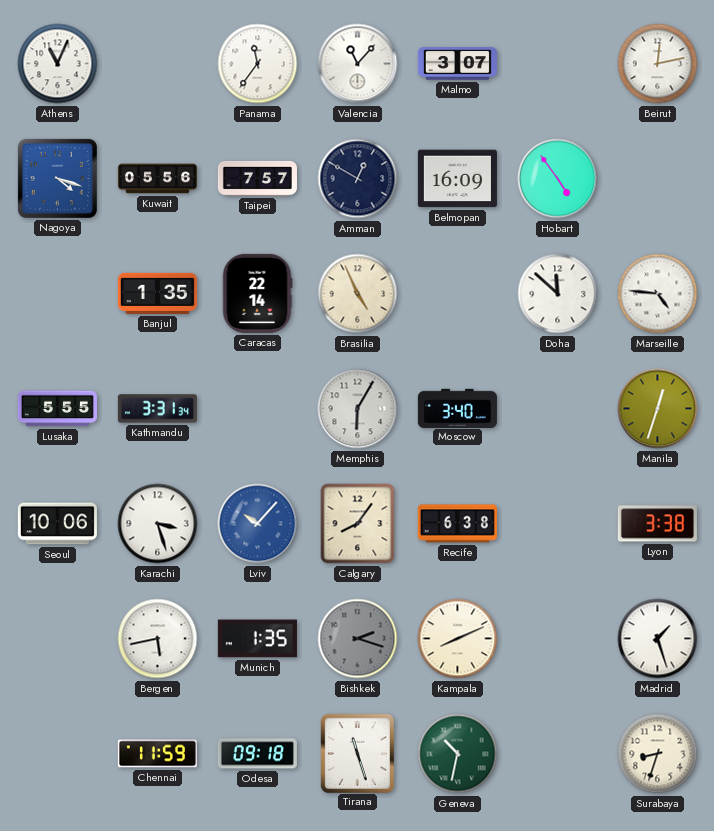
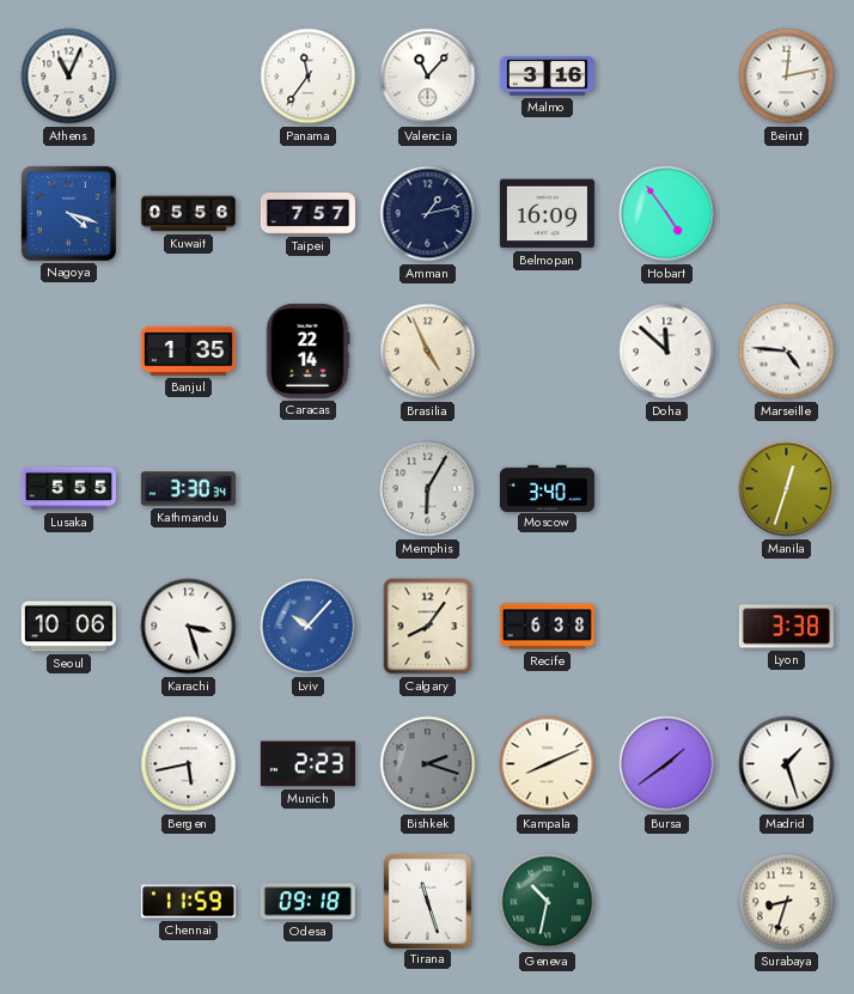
Malmo: 3:07 -> 3:16
Amman: 12:50 -> 1:13
Kathmandu: 3:31 -> 3:30
Munich: 1:35 -> 2:23
Bursa: none -> 1:39
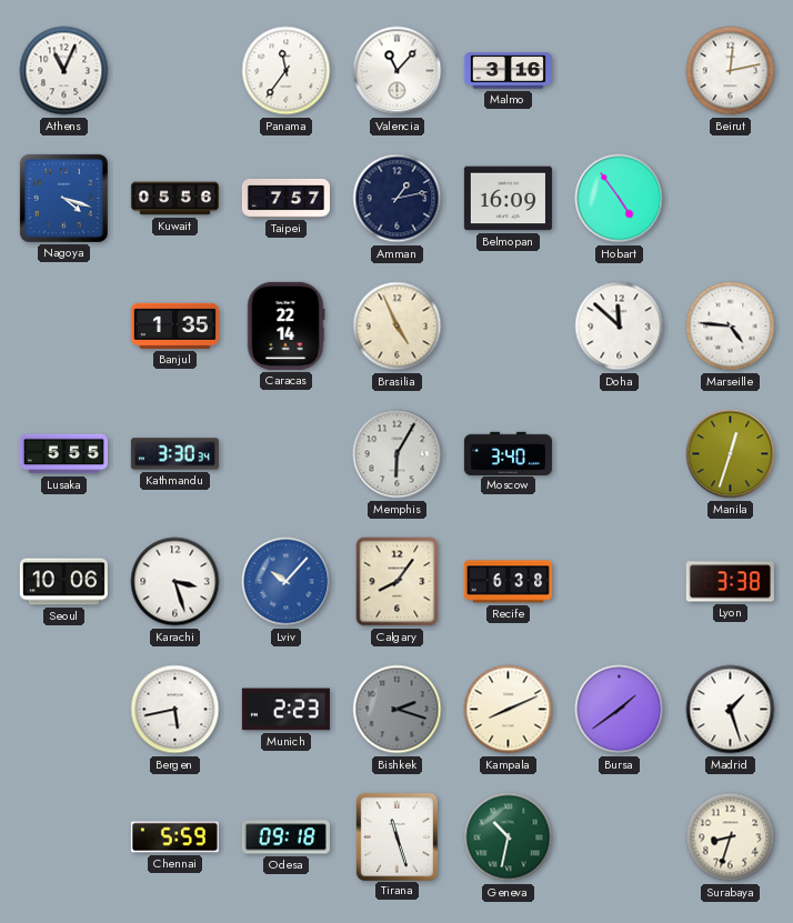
Chennai: 11:59 -> 5:59
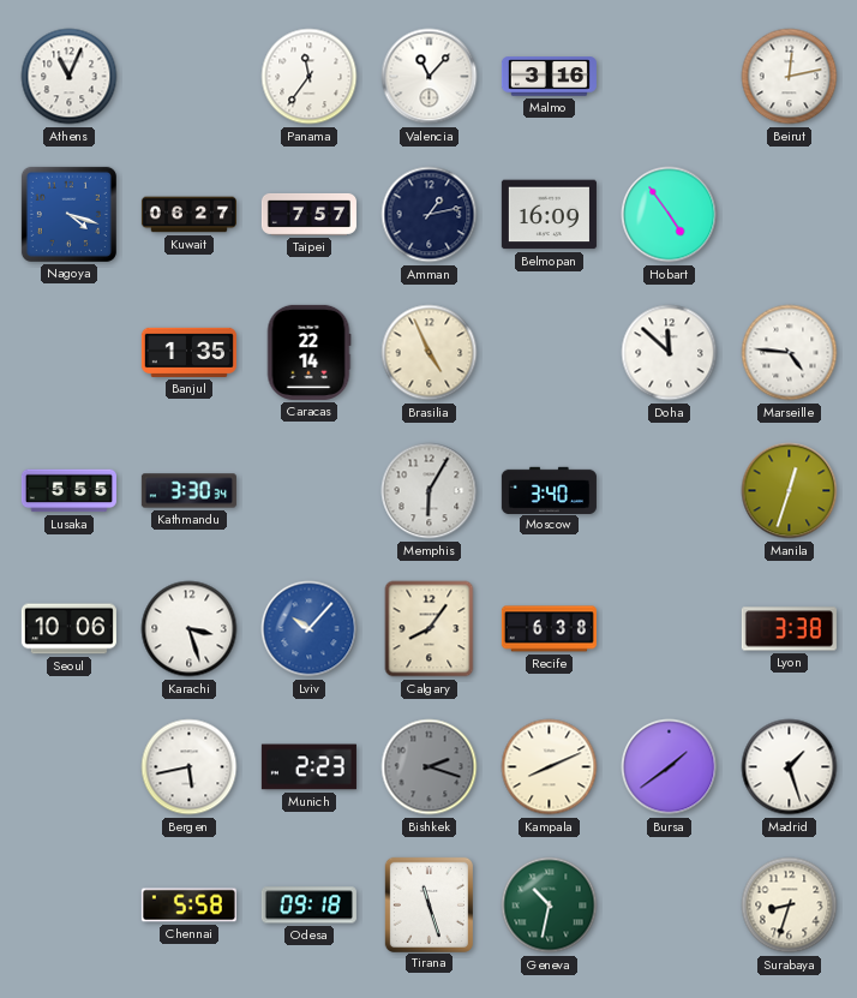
Kuwait: 05:56 -> 06:27
Chennai: 5:59 -> 5:58
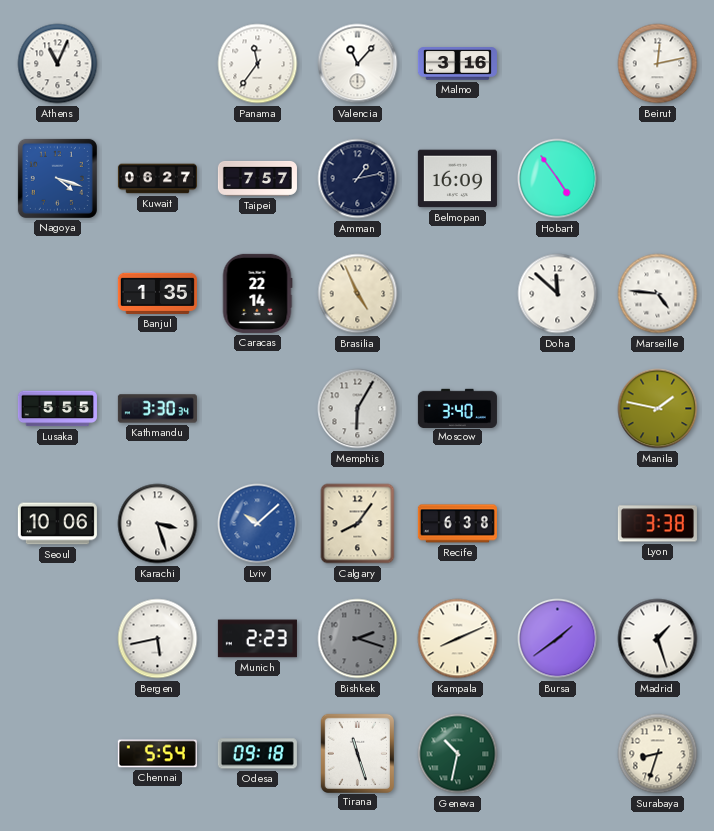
Manila: 12:33 -> 1:47
Lviv: 10:07 -> 10:08
Chennai: 5:58 -> 5:54
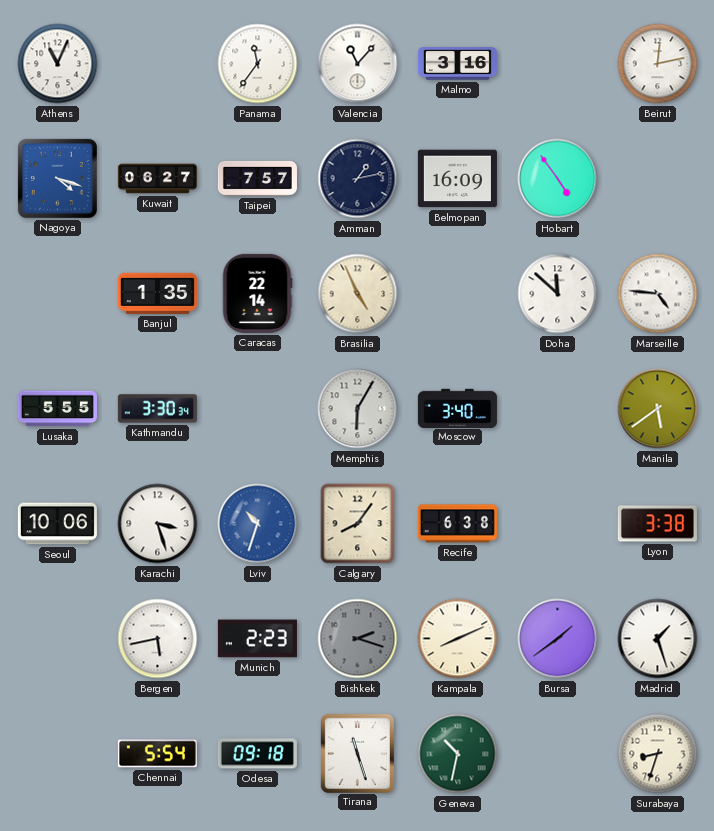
Manila: 1:47 -> 5:39
Lviv: 10:08 -> 10:33
